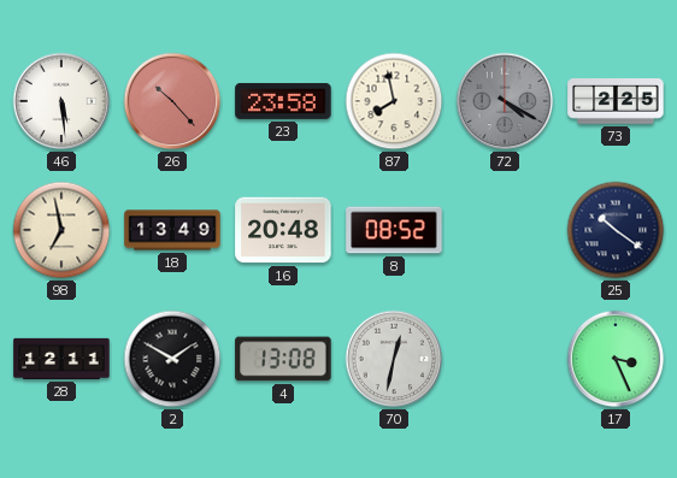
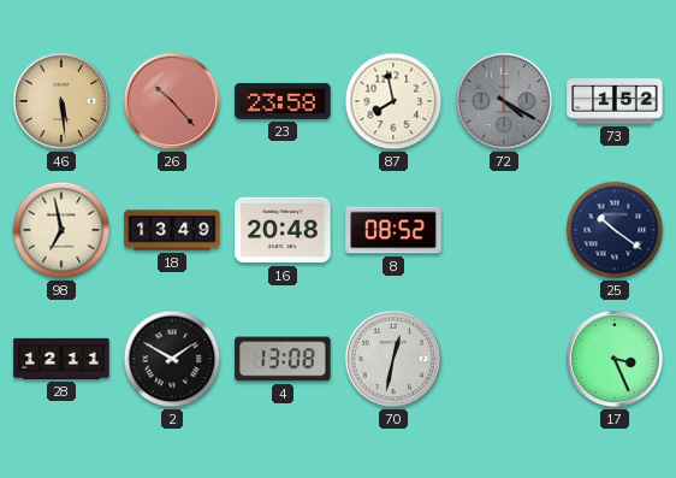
46 dial: white -> champagne
73: 2:25 -> 1:52
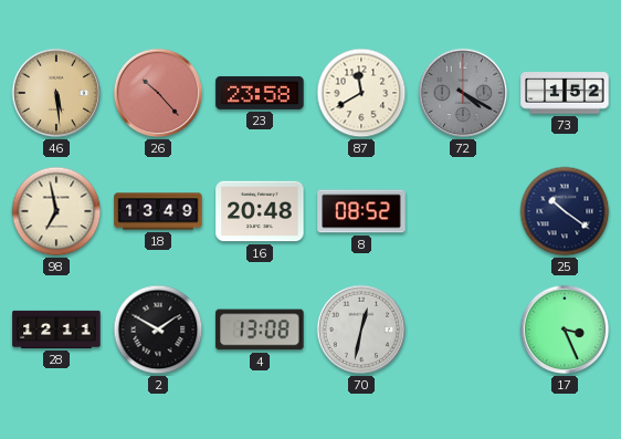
87: 7:58 -> 11:40
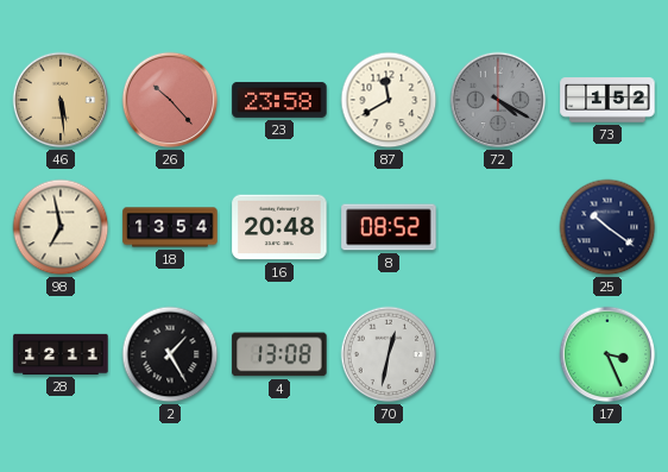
18: 13:49 -> 13:54
2: 1:50 -> 1:25
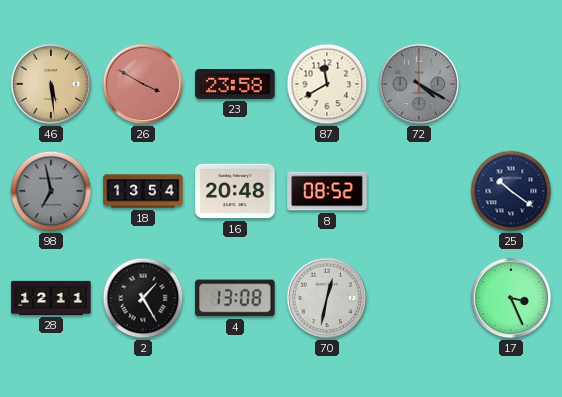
26: 10:23 -> 3:50
73: 1:52 -> none
98 dial: cream -> grey
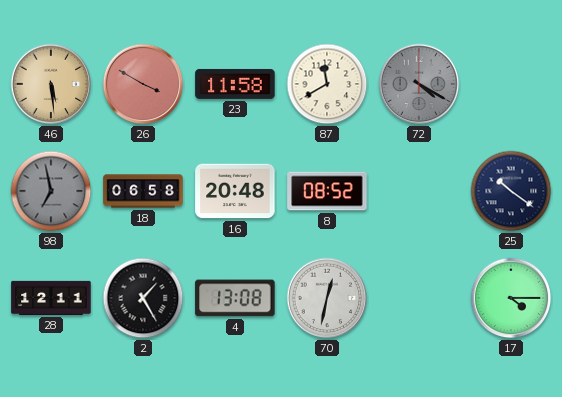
23: 23:58 -> 11:58
18: 13:54 -> 06:58
17: 3:26 -> 4:15
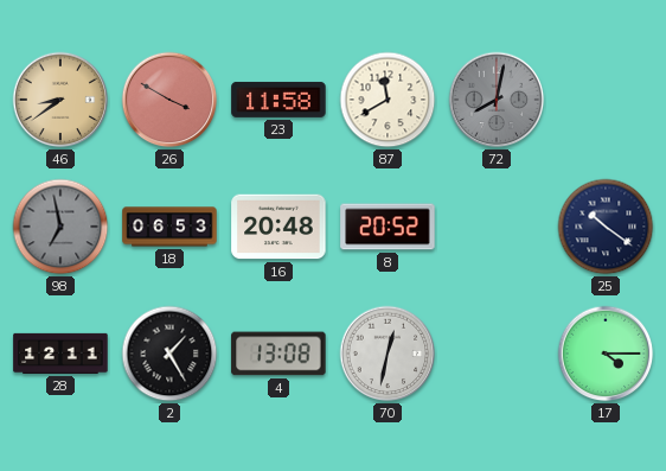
46: 5:29 -> 8:39
72: 4:20 -> 8:02
18: 06:58 -> 06:53
8: 08:52 -> 20:52
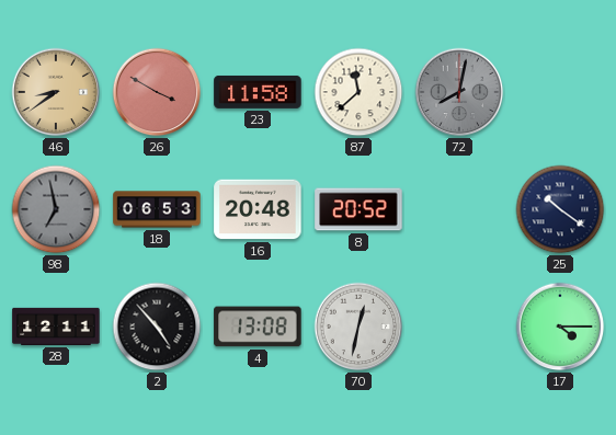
87: 11:40 -> 11:38
2: 1:25 -> 4:53
